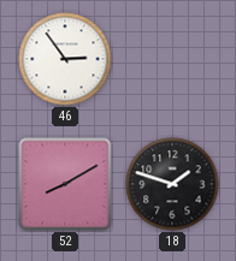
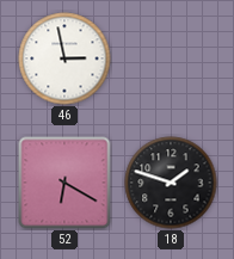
46: 2:54 -> 2:58
52: 8:10 -> 6:20
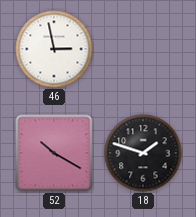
52: 6:20 -> 10:20
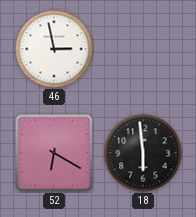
52: 10:20 -> 6:20
18: 1:48 -> 5:59
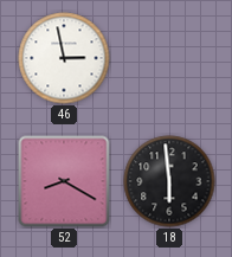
52: 6:20 -> 8:20
